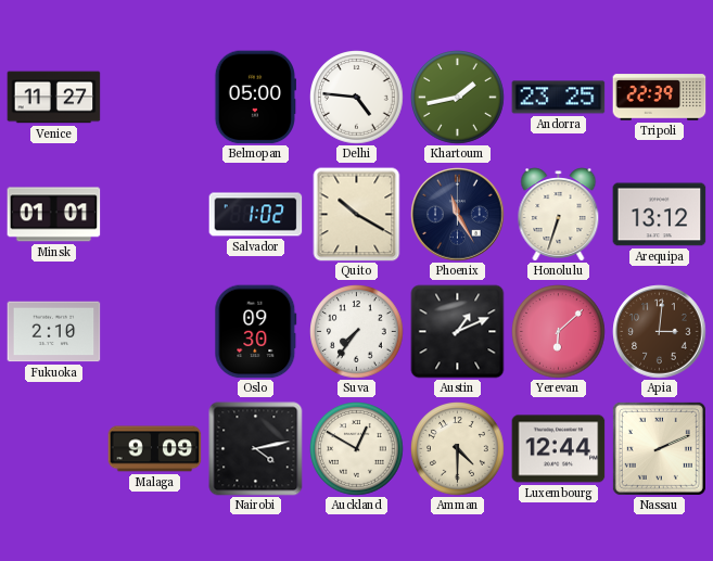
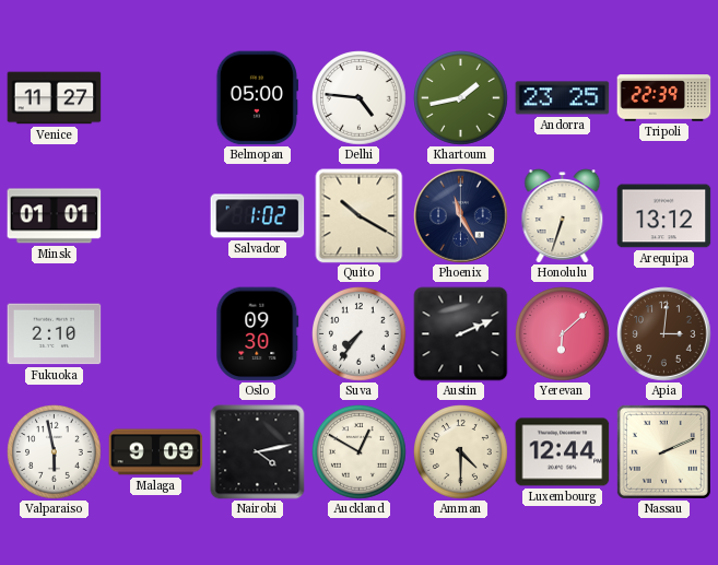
Austin: 1:11 -> 2:11
Valparaiso: none -> 5:58
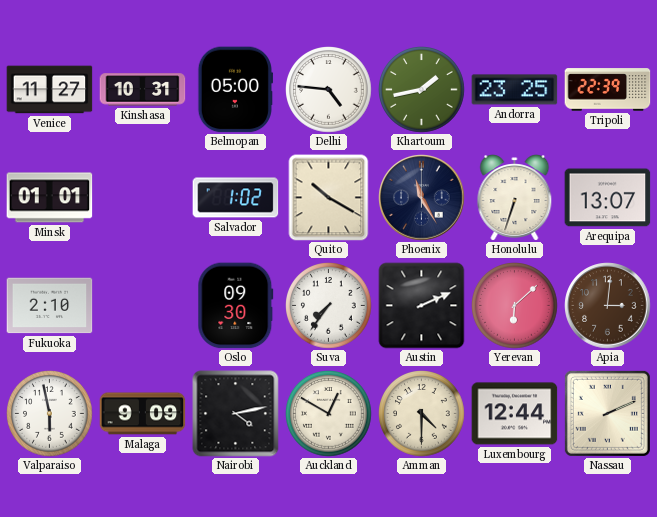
Kinshasa: none -> 10:31
Arequipa: 13:12 -> 13:07
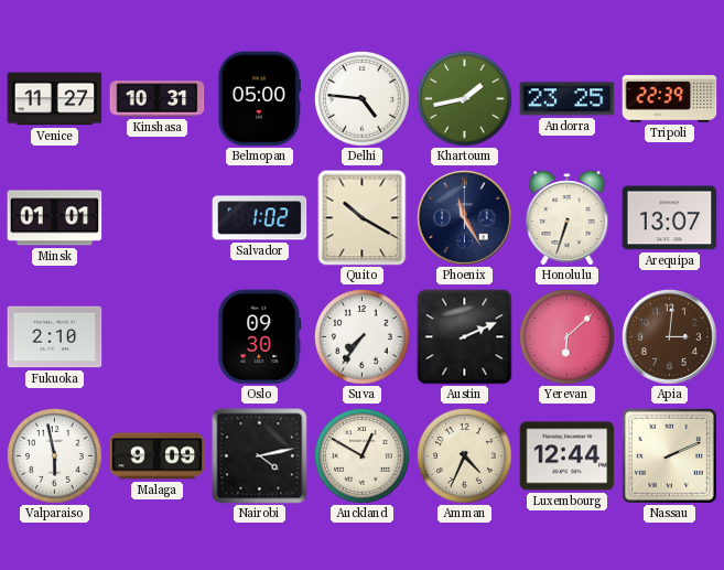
Amman: 4:30 -> 4:34
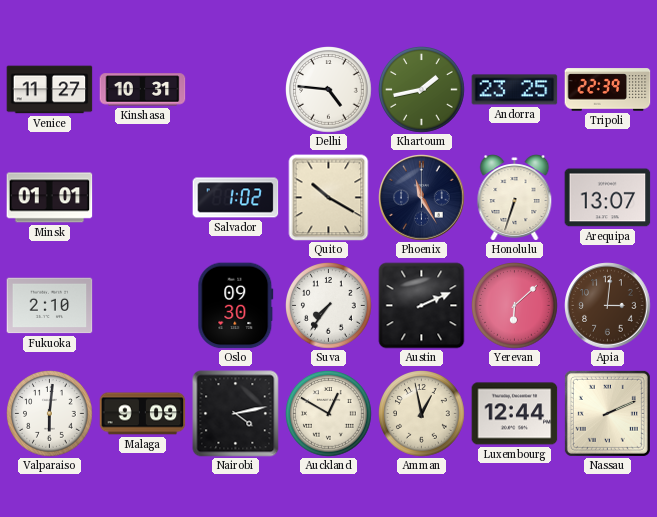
Belmopan: 05:00 -> none
Valparaiso: 5:58 -> 6:01
Amman: 4:34 -> 12:58
